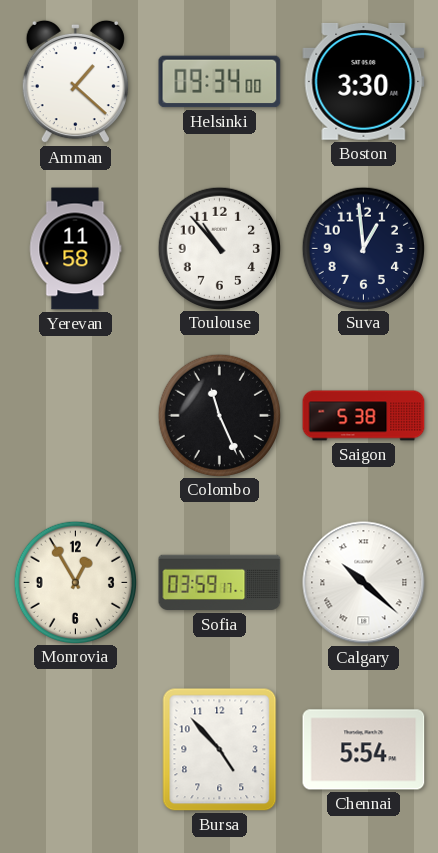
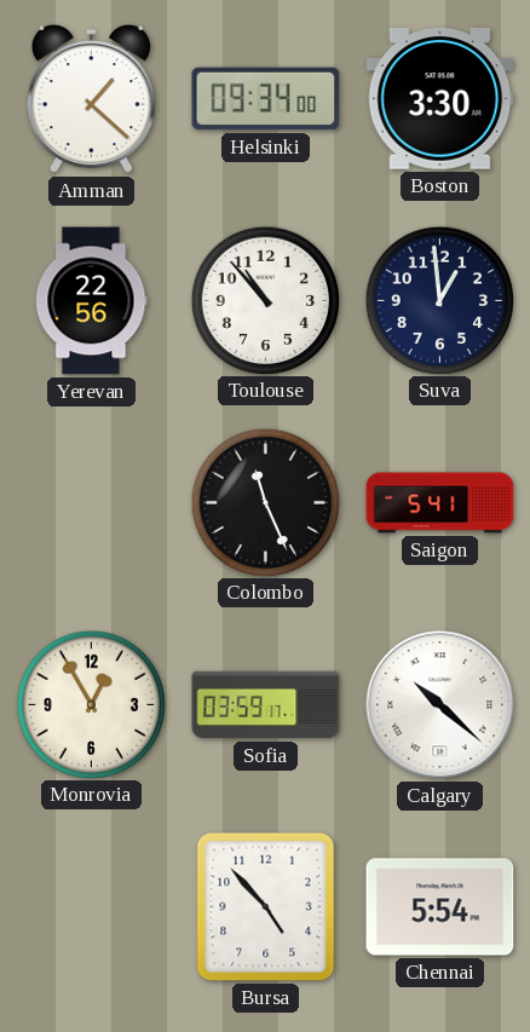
Yerevan: 11:58 -> 22:56
Saigon: 5:38 -> 5:41
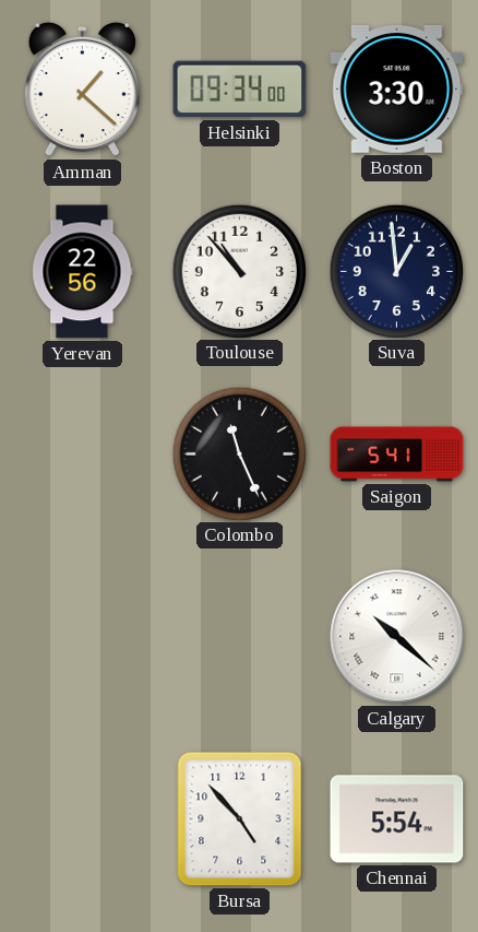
Monrovia: 12:55 -> none
Sofia: 03:59 -> none
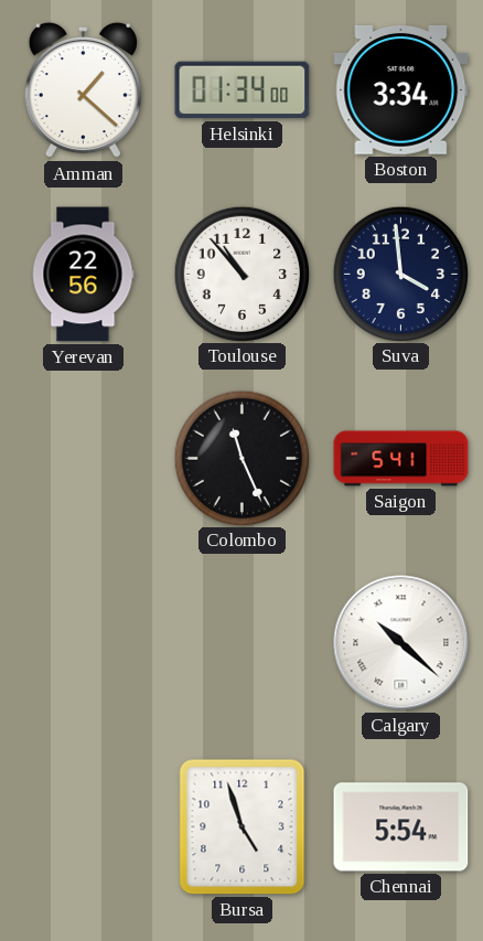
Helsinki: 09:34 -> 01:34
Boston: 3:30 -> 3:34
Suva: 12:59 -> 3:59
Bursa: 4:53 -> 4:57
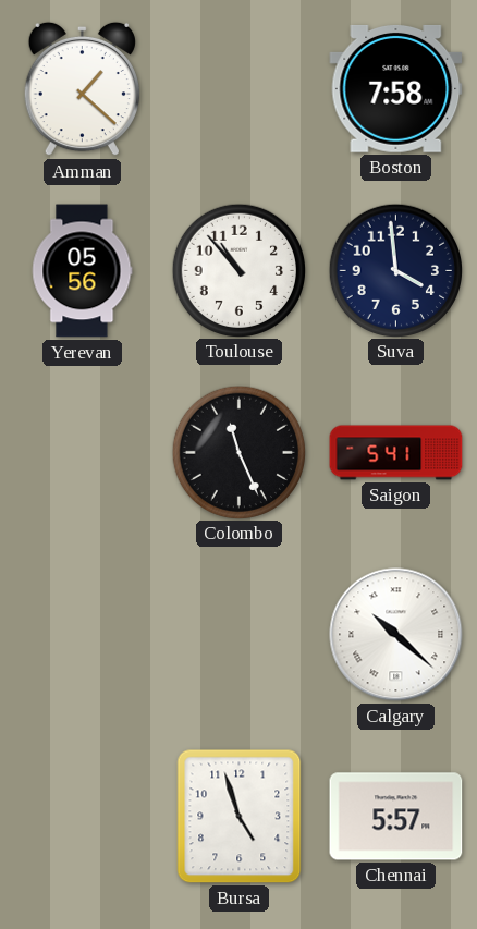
Helsinki: 01:34 -> none
Boston: 3:34 -> 7:58
Yerevan: 22:56 -> 05:56
Chennai: 5:54 -> 5:57
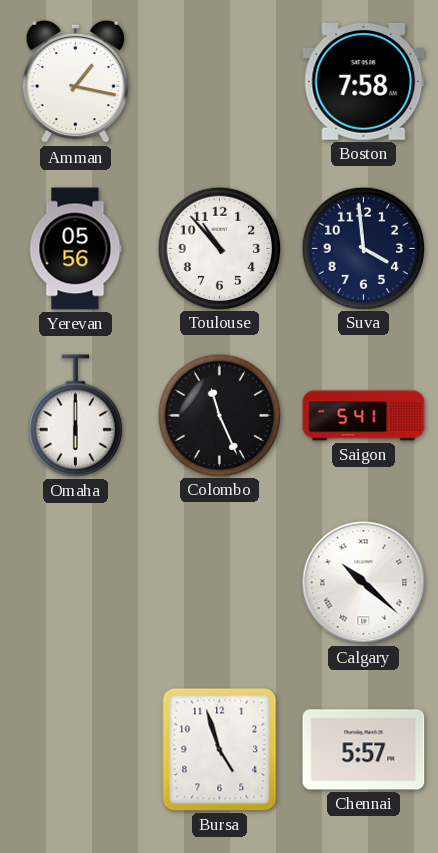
Amman: 1:22 -> 1:17
Omaha: none -> 6:00
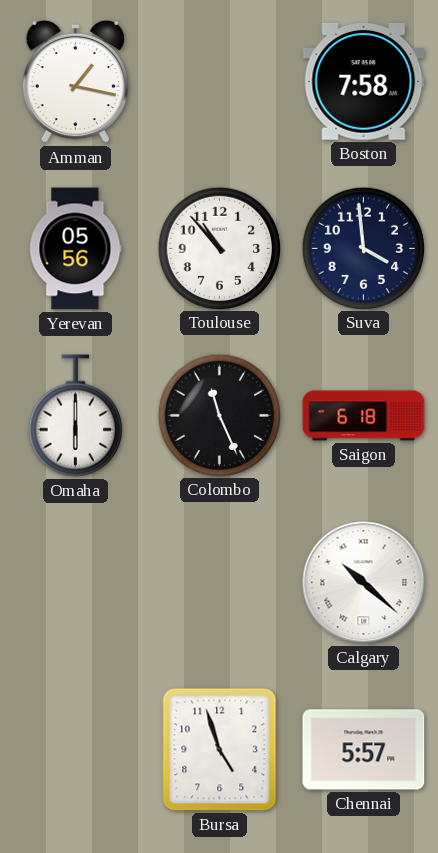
Saigon: 5:41 -> 6:18
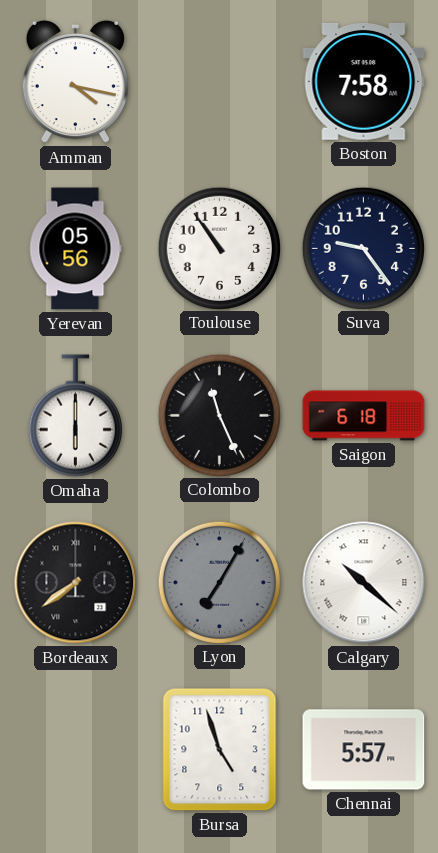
Amman: 1:17 -> 4:17
Toulouse: 10:53 -> 10:54
Suva: 3:59 -> 9:24
Bordeaux: none -> 7:39
Lyon: none -> 7:05
